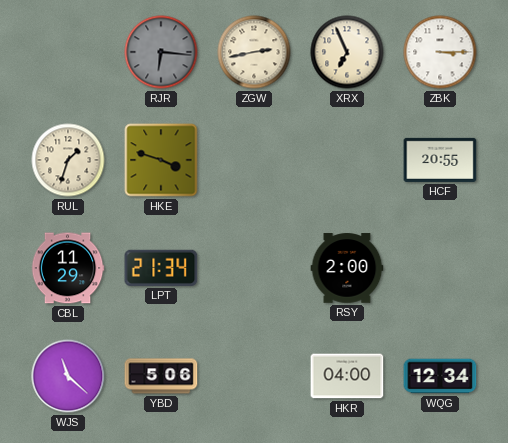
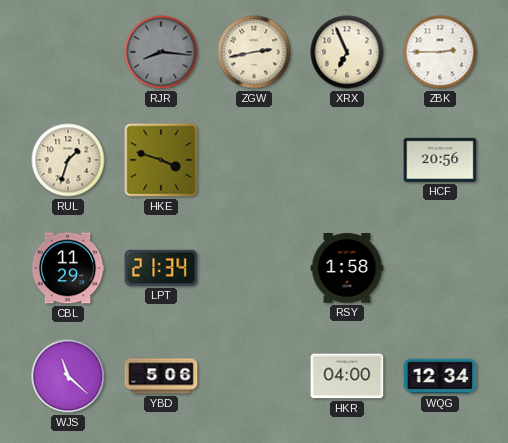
RJR: 6:16 -> 8:16
ZBK: 3:15 -> 2:45
HCF: 20:55 -> 20:56
RSY: 2:00 -> 1:58
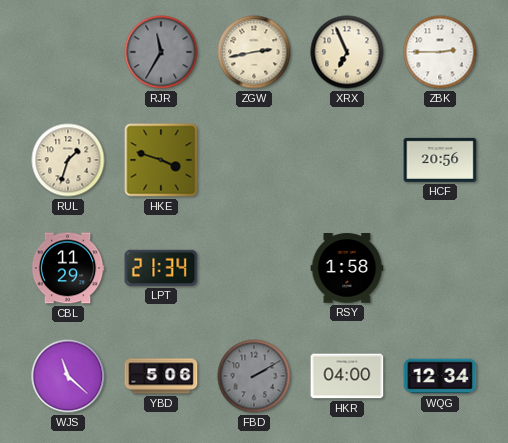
RJR: 8:16 -> 11:35
FBD: none -> 2:10
